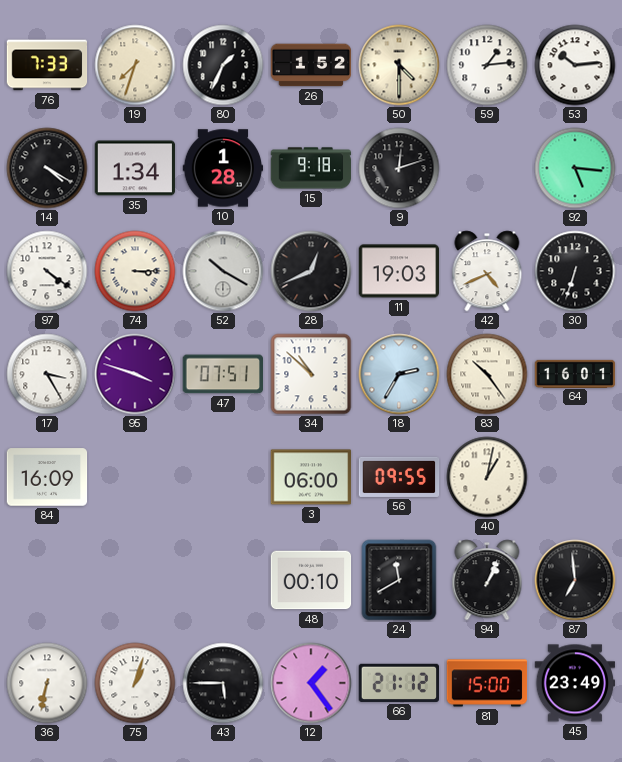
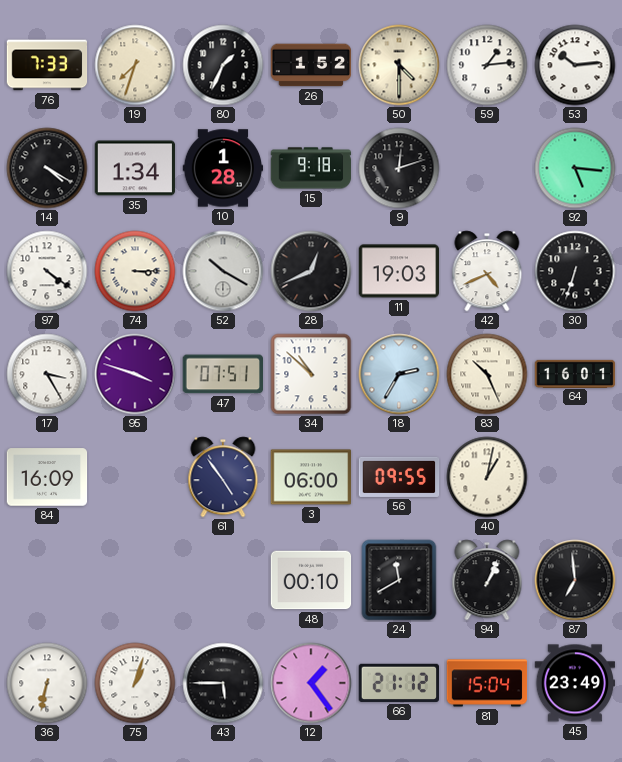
83: 10:24 -> 10:26
61: none -> 4:54
81: 15:00 -> 15:04
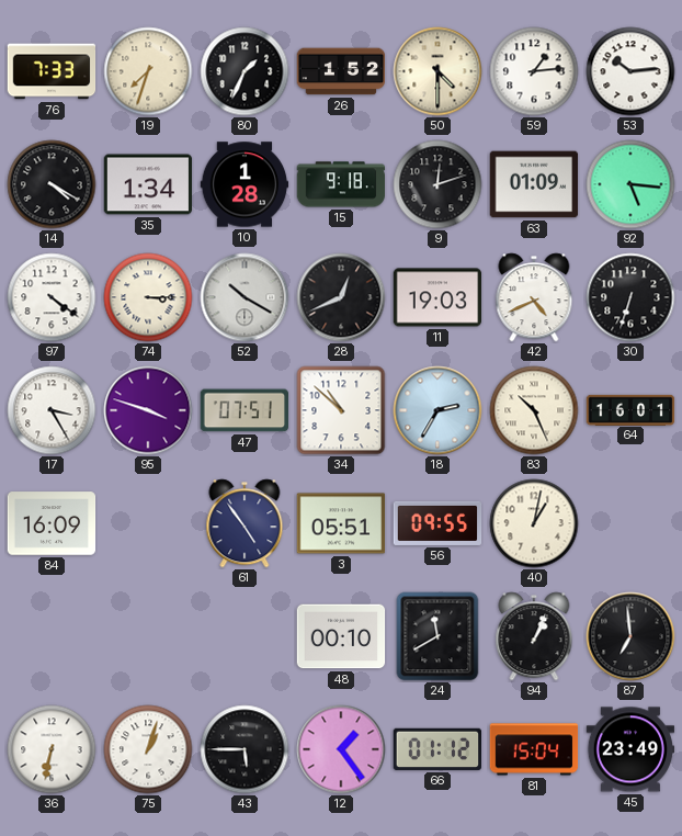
63: none -> 01:09
3: 06:00 -> 05:51
66: 21:12 -> 01:12
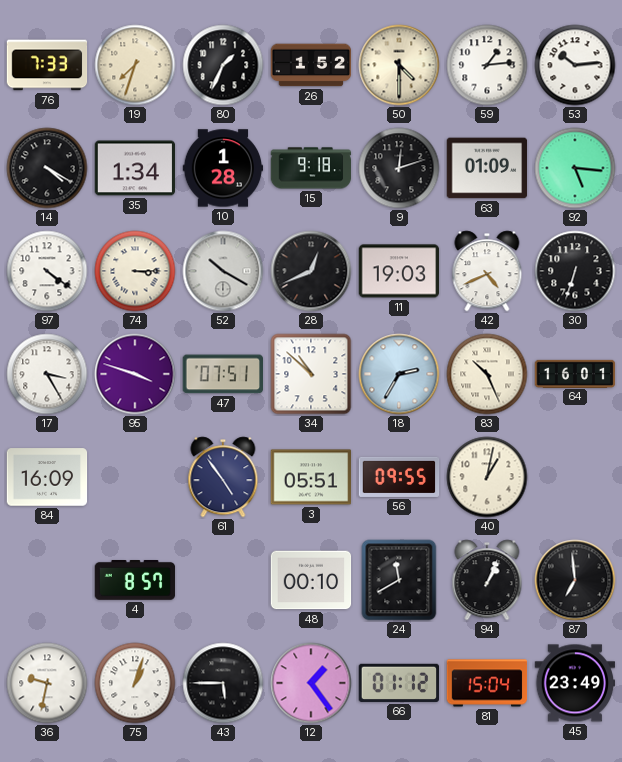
4: none -> 8:57
36: 6:32 -> 9:32
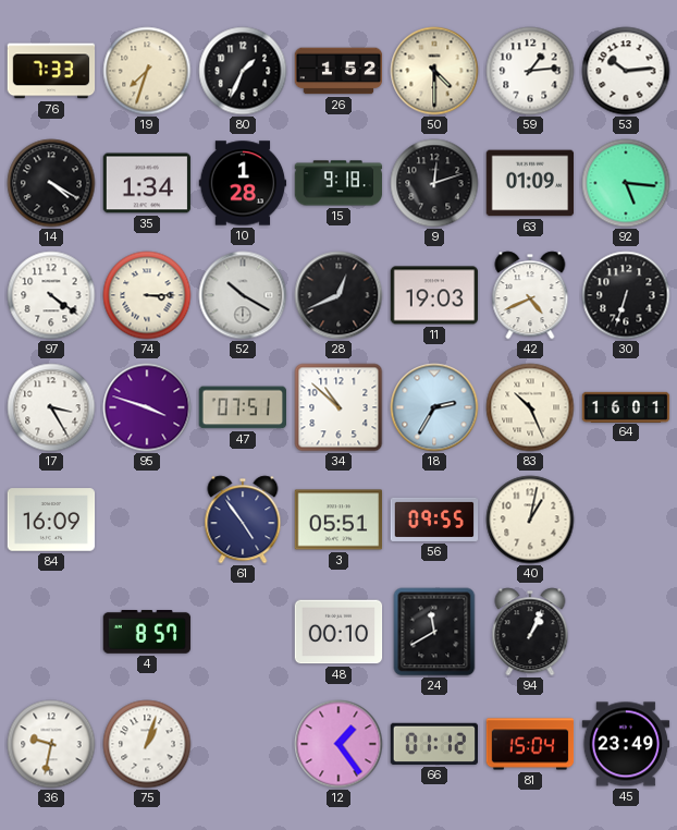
87: 6:59 -> none
43: 5:45 -> none
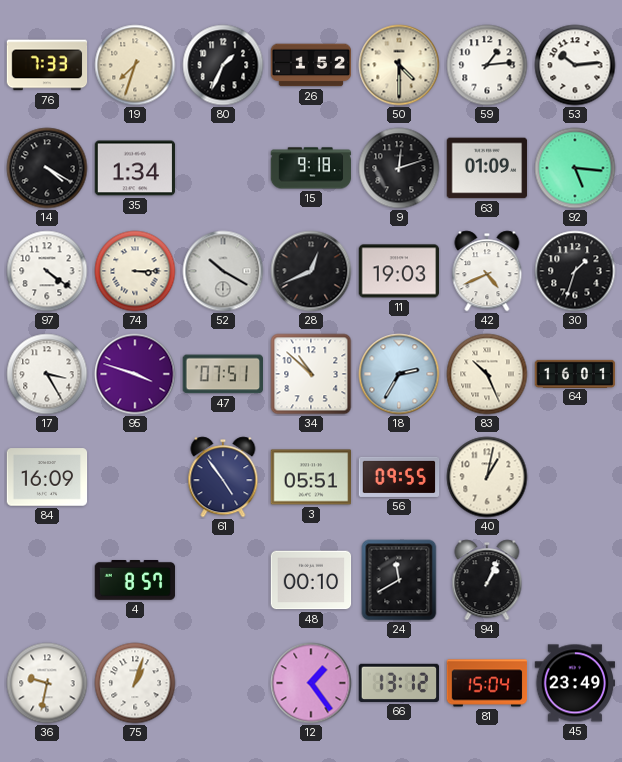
10: 1:28 -> none
30: 6:33 -> 1:33
66: 01:12 -> 13:12
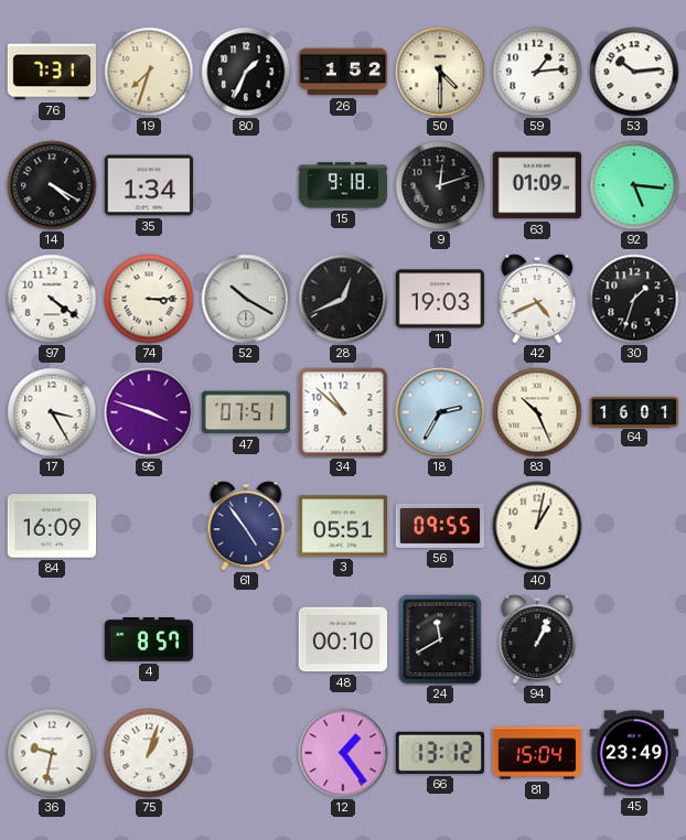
76: 7:33 -> 7:31
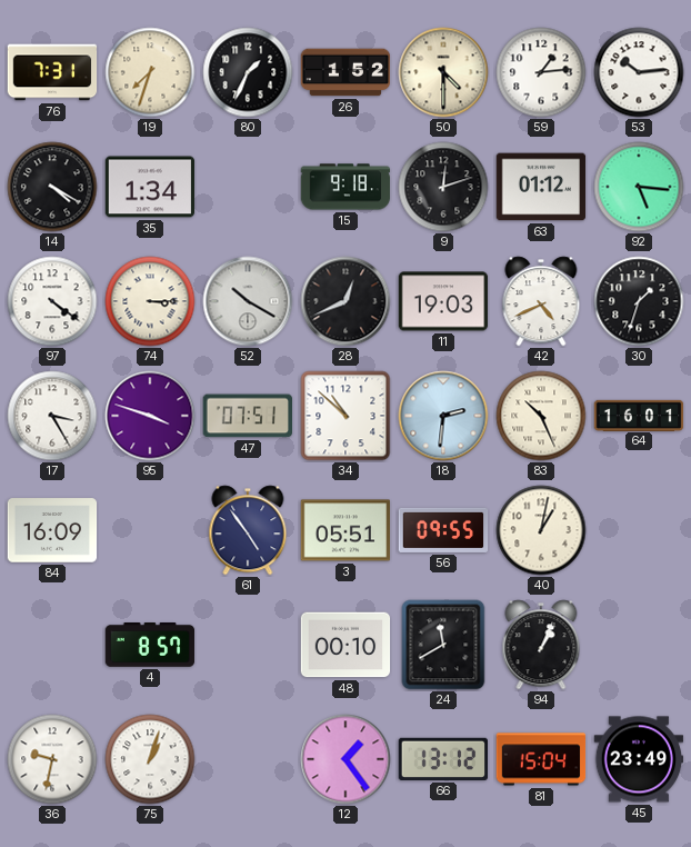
63: 01:09 -> 01:12
18: 2:35 -> 2:31
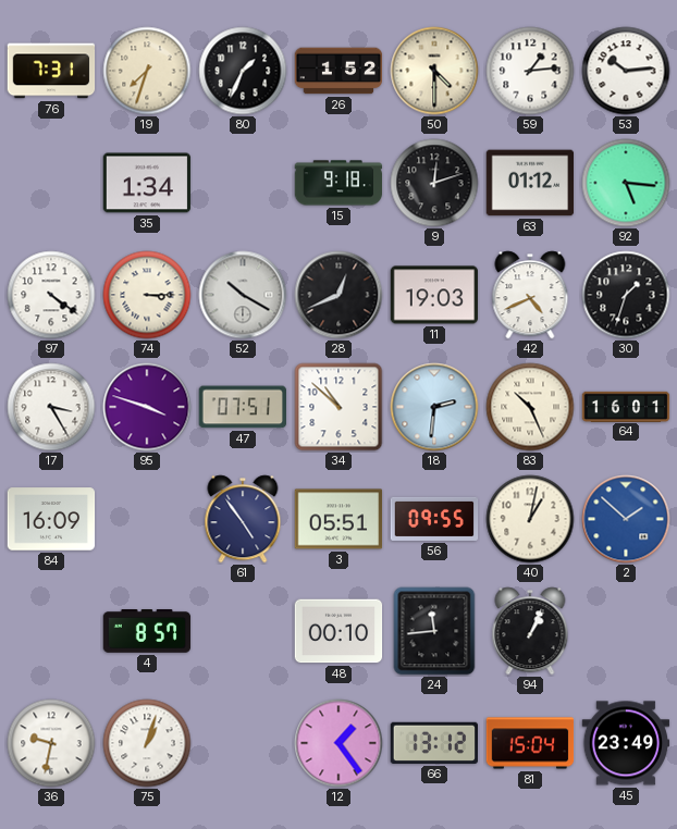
14: 4:20 -> none
2: none -> 1:52
24: 11:40 -> 11:44
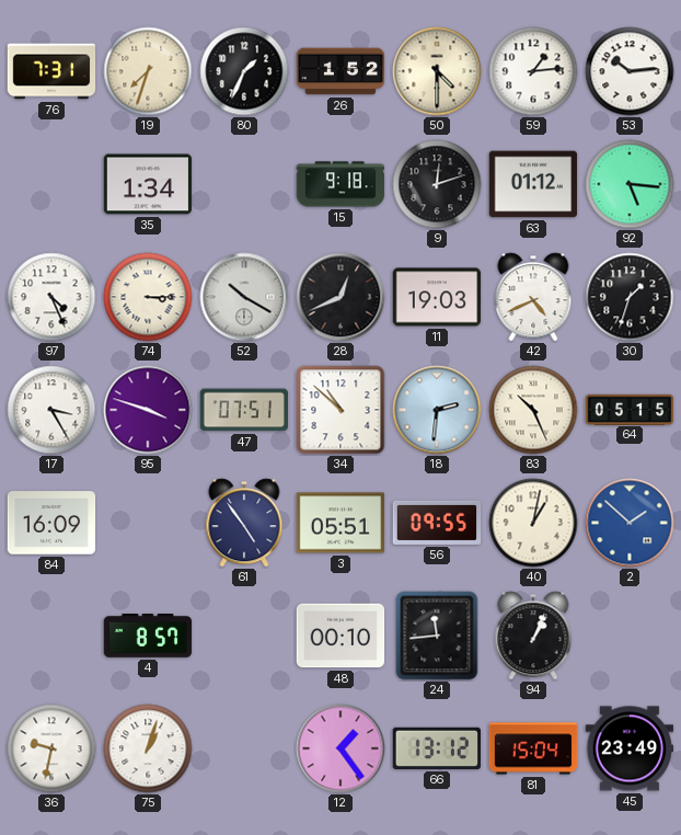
97: 4:21 -> 4:26
64: 16:01 -> 05:15
